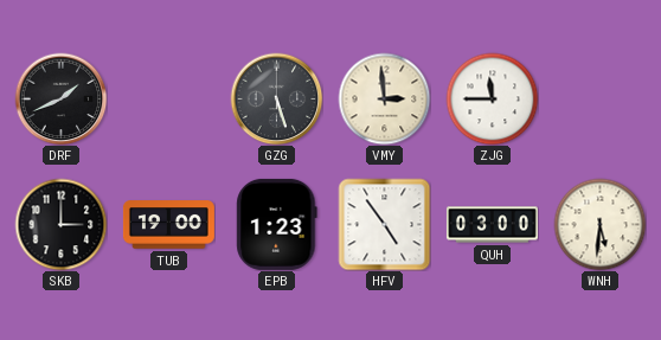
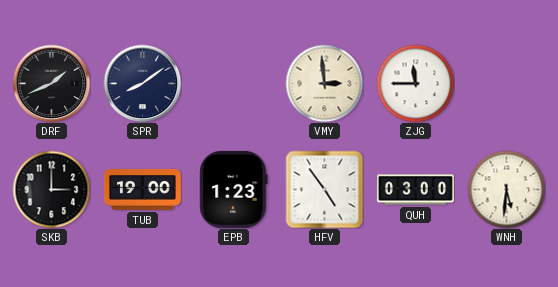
SPR: none -> 8:09
GZG: 5:27 -> none
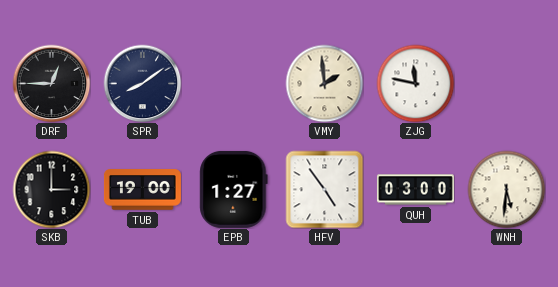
DRF: 1:41 -> 12:45
VMY: 2:59 -> 1:59
ZJG: 11:45 -> 11:47
EPB: 1:23 -> 1:27
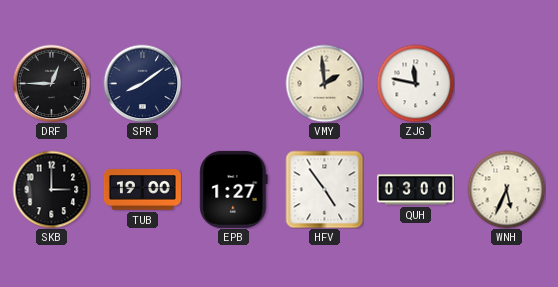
WNH: 5:31 -> 5:34
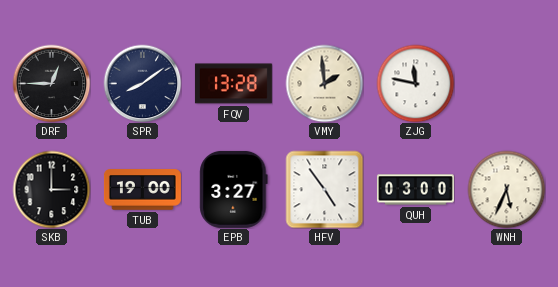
FQV: none -> 13:28
EPB: 1:27 -> 3:27
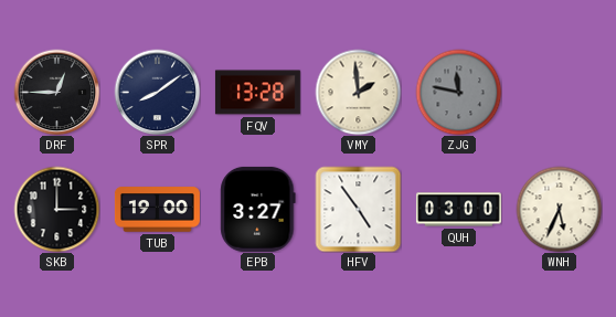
ZJG dial: white -> grey
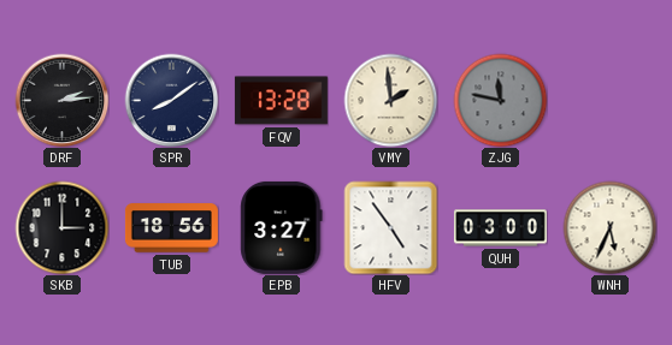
DRF: 12:45 -> 2:14
TUB: 19:00 -> 18:56
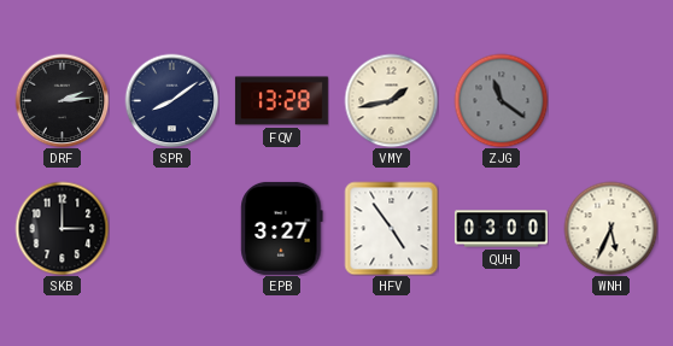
VMY: 1:59 -> 1:43
ZJG: 11:47 -> 11:21
TUB: 18:56 -> none
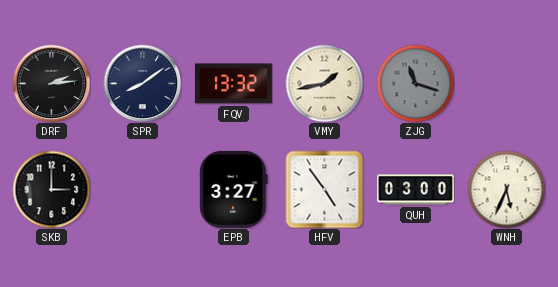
FQV: 13:28 -> 13:32
ZJG: 11:21 -> 11:18
